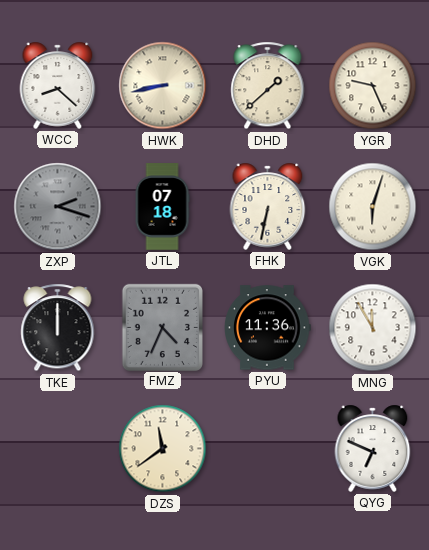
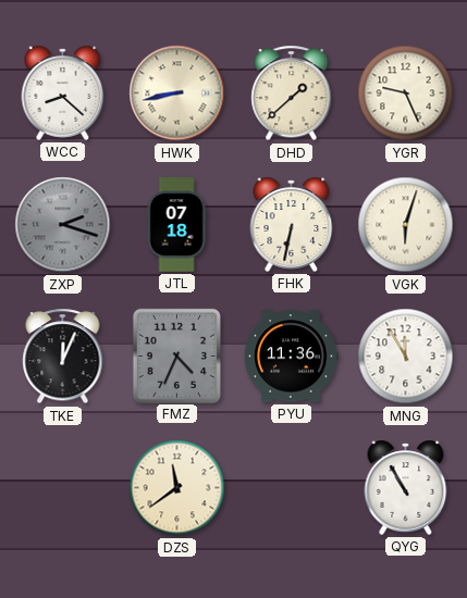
TKE: 12:00 -> 12:04
QYG: 6:49 -> 10:55
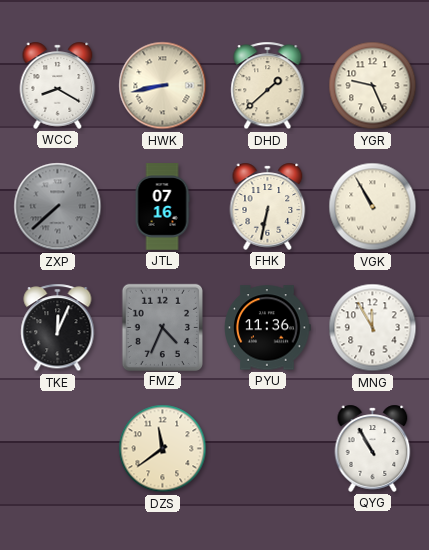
WCC: 8:22 -> 8:20
ZXP: 2:18 -> 7:38
JTL: 07:18 -> 07:16
VGK: 6:03 -> 10:55
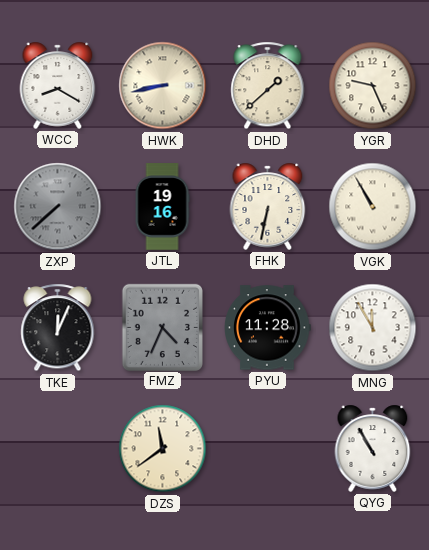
JTL: 07:16 -> 19:16
PYU: 11:36 -> 11:28
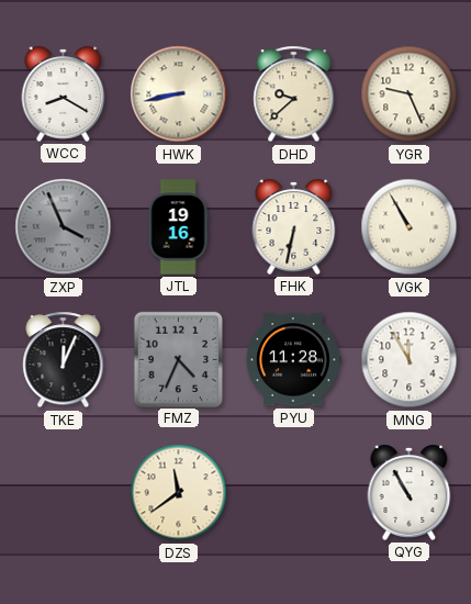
DHD: 1:38 -> 9:38
ZXP: 7:38 -> 3:56
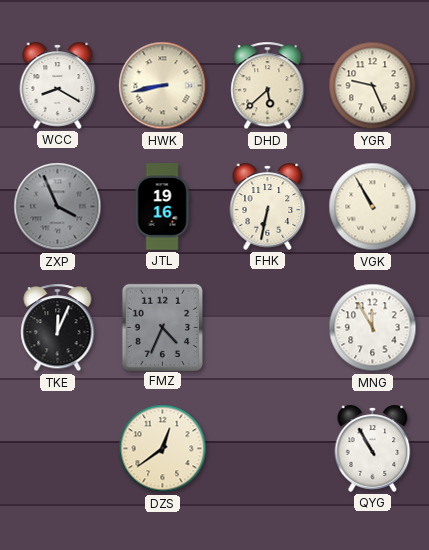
DHD: 9:38 -> 5:38
PYU: 11:28 -> none
DZS: 11:39 -> 12:39
